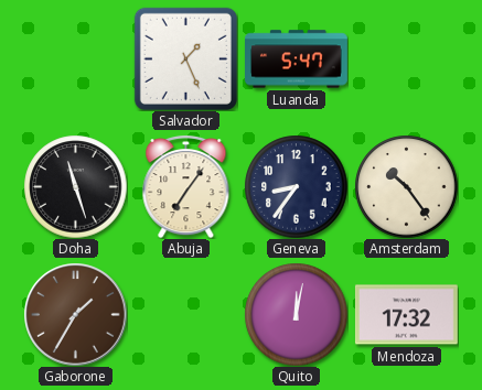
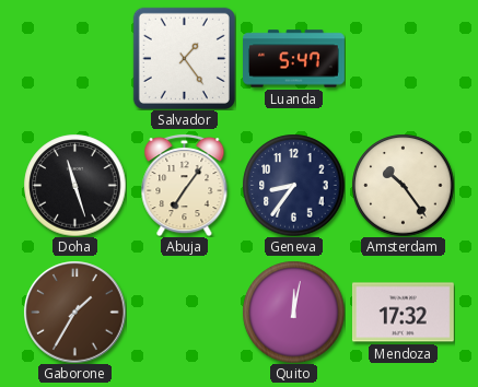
Salvador: 1:26 -> 1:24
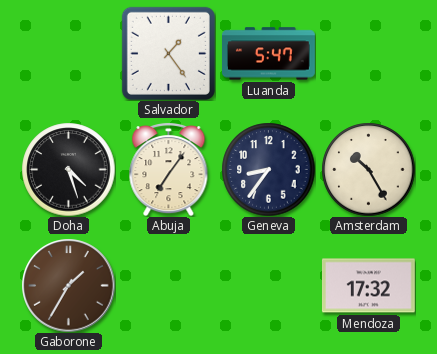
Doha: 11:27 -> 4:27
Amsterdam: 10:24 -> 10:25
Quito: 12:02 -> none
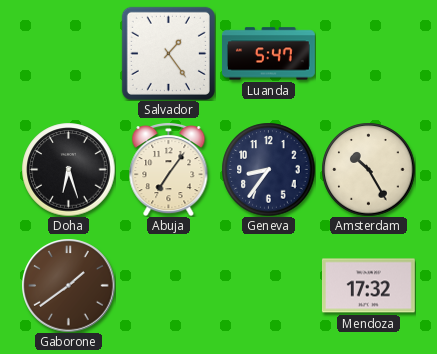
Doha: 4:27 -> 6:27
Gaborone: 1:35 -> 1:39
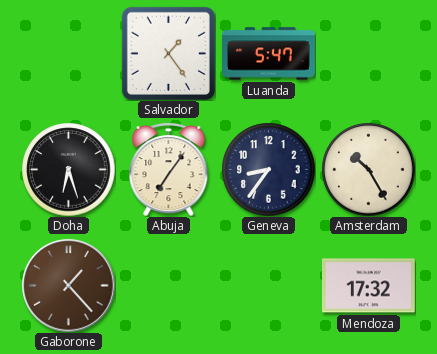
Gaborone: 1:39 -> 1:23
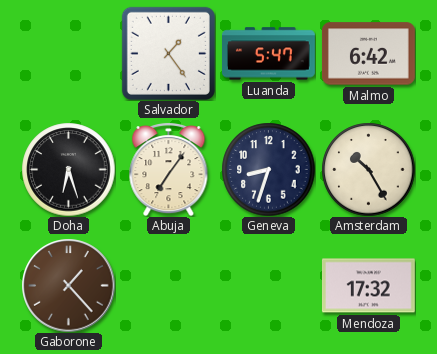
Malmo: none -> 6:42
Geneva: 8:36 -> 8:33
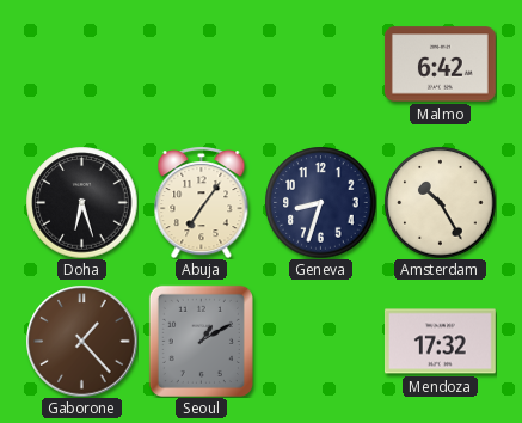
Salvador: 1:24 -> none
Luanda: 5:47 -> none
Seoul: none -> 1:10
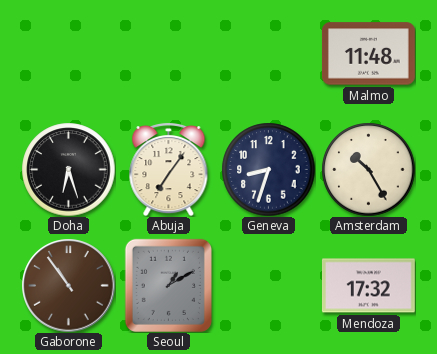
Malmo: 6:42 -> 11:48
Gaborone: 1:23 -> 10:54
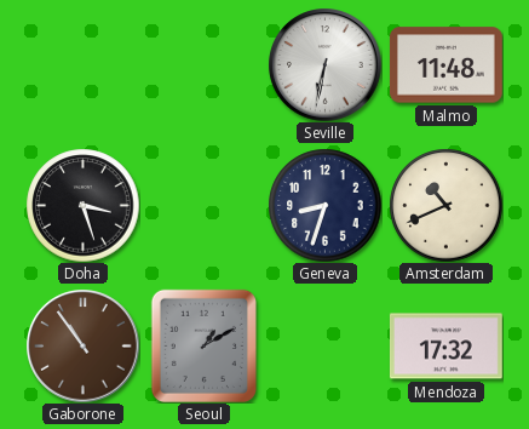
Seville: none -> 6:32
Doha: 6:27 -> 3:27
Abuja: 7:06 -> none
Amsterdam: 10:25 -> 10:41
